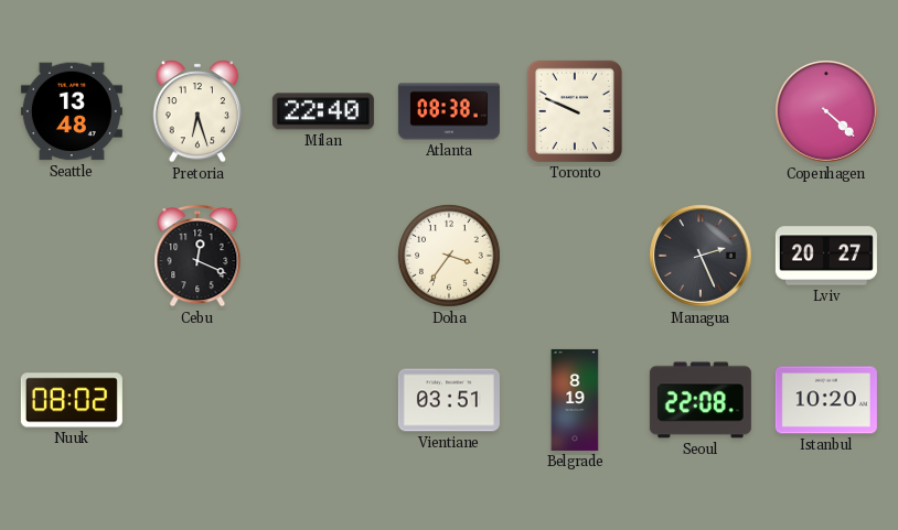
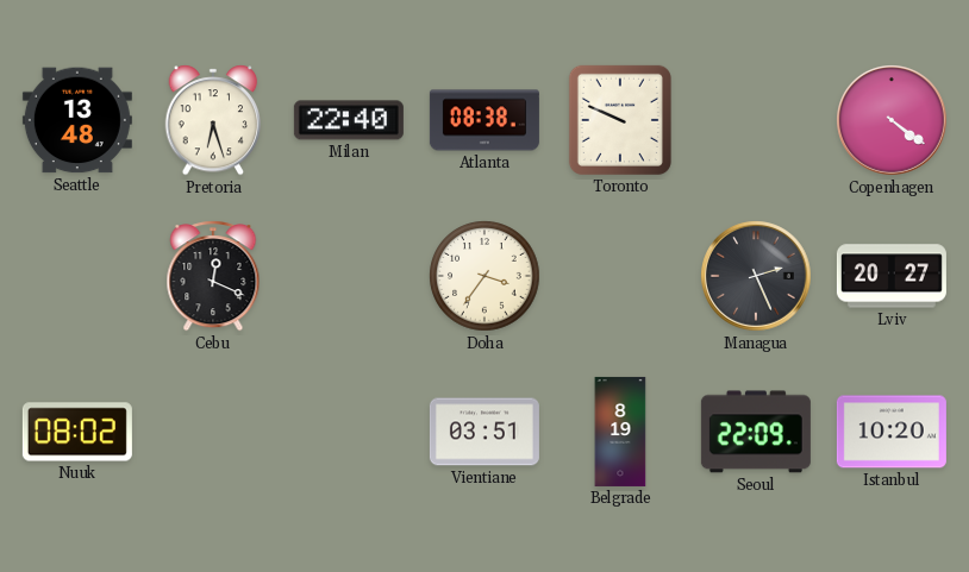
Copenhagen: 4:22 -> 4:21
Seoul: 22:08 -> 22:09
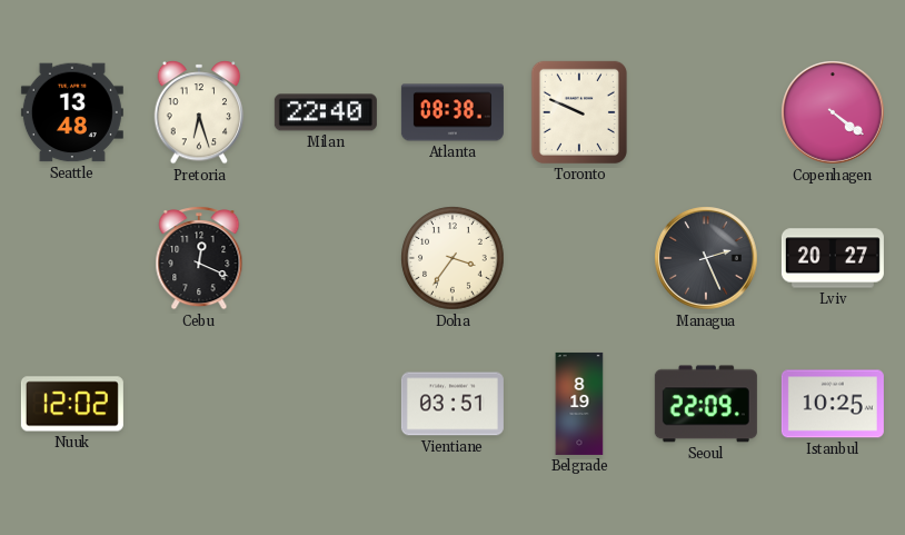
Nuuk: 08:02 -> 12:02
Istanbul: 10:20 -> 10:25
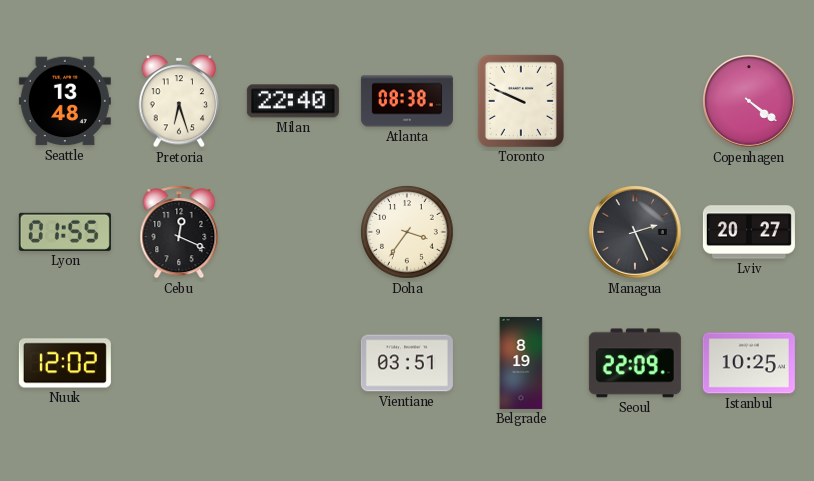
Lyon: none -> 01:55
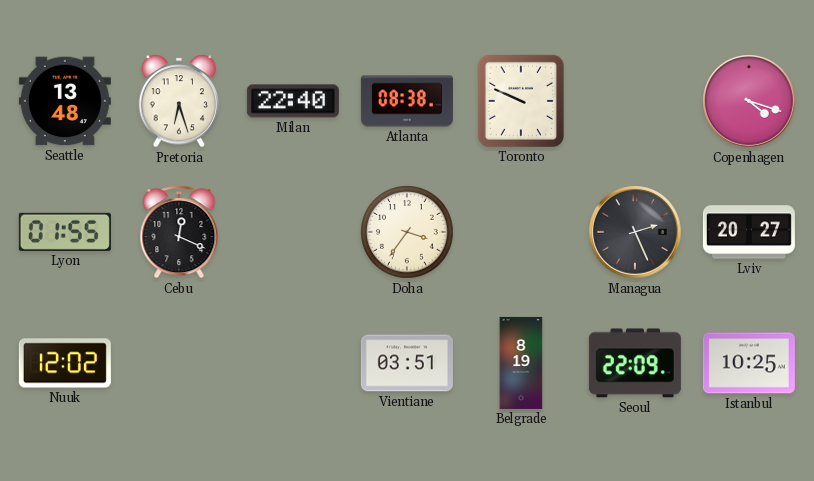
Copenhagen: 4:21 -> 4:18
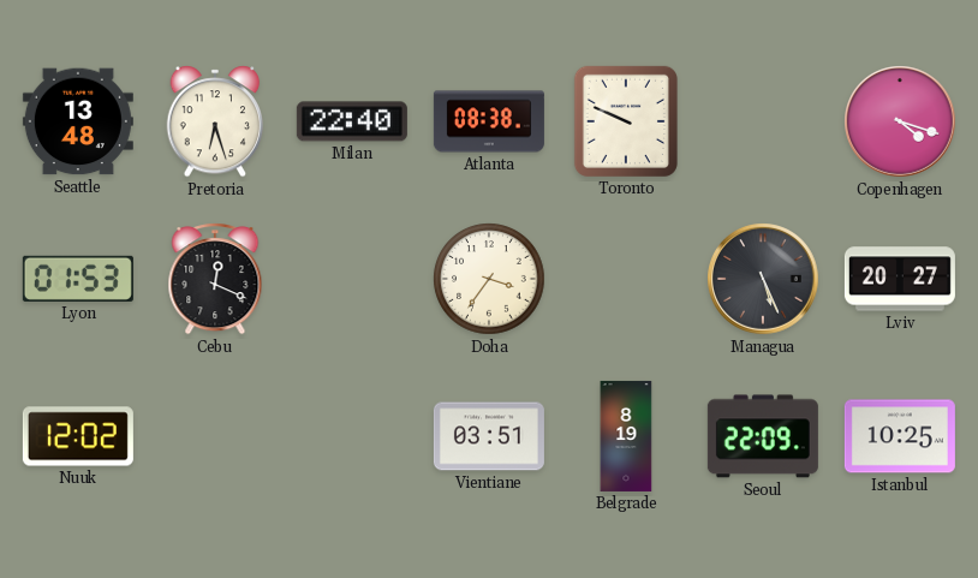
Lyon: 01:55 -> 01:53
Managua: 2:26 -> 5:26
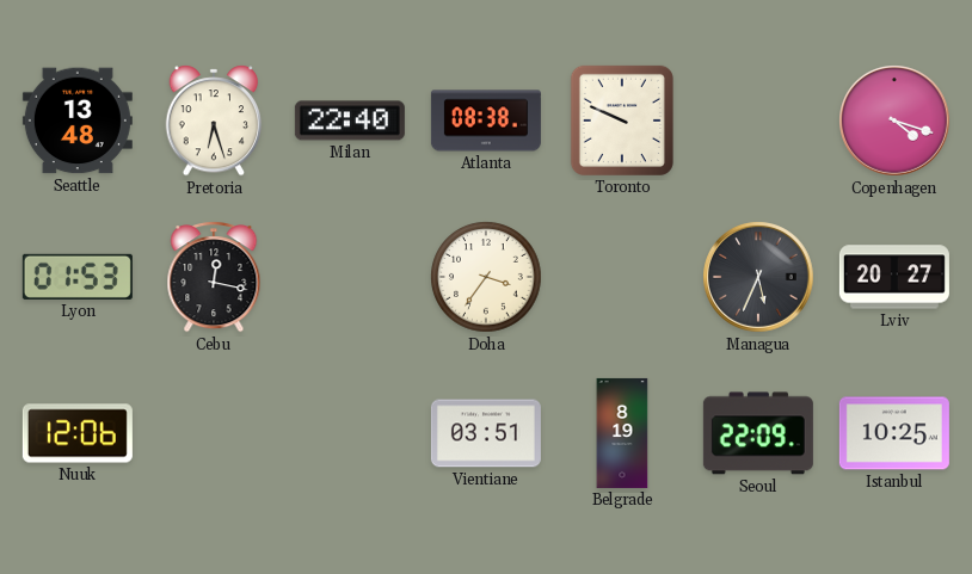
Cebu: 12:19 -> 12:17
Managua: 5:26 -> 5:34
Nuuk: 12:02 -> 12:06
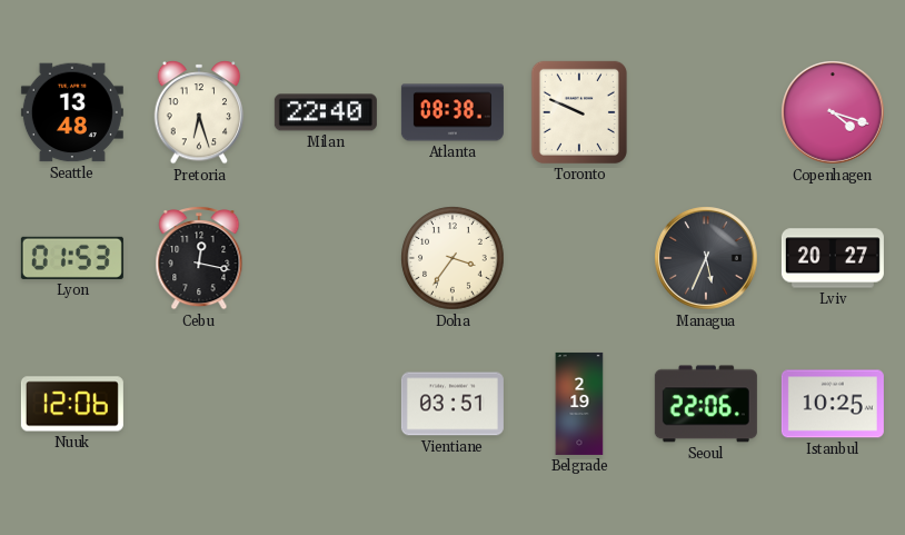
Belgrade: 8:19 -> 2:19
Seoul: 22:09 -> 22:06
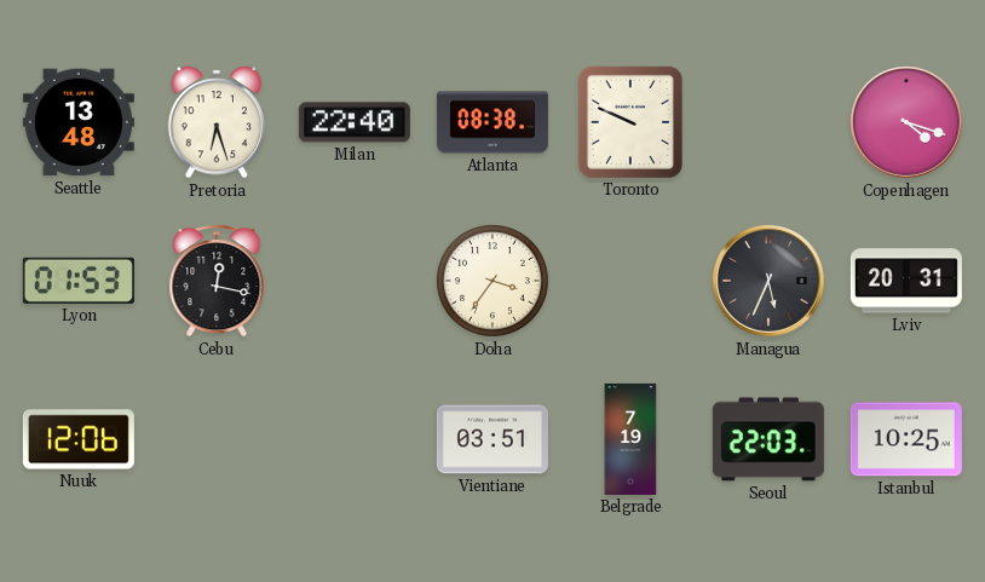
Lviv: 20:27 -> 20:31
Belgrade: 2:19 -> 7:19
Seoul: 22:06 -> 22:03
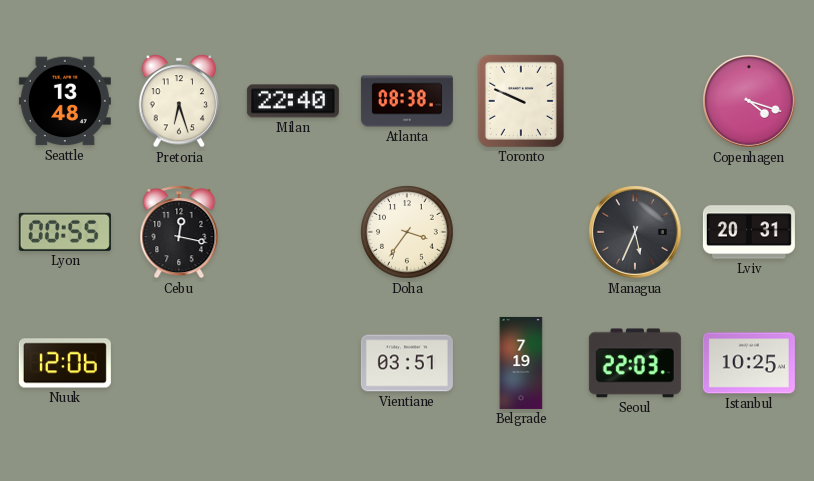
Lyon: 01:53 -> 00:55
